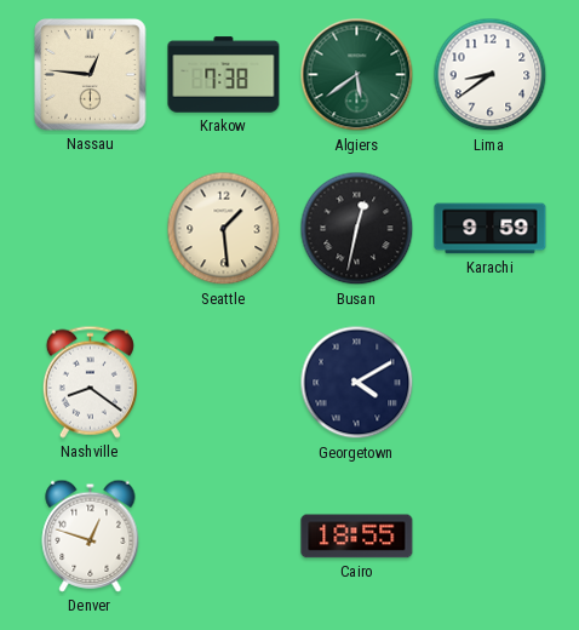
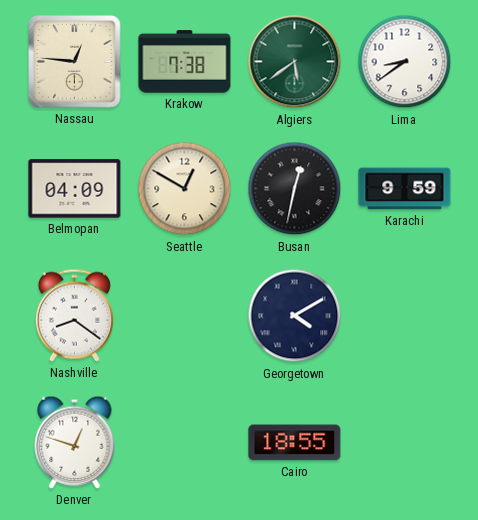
Belmopan: none -> 04:09
Seattle: 1:29 -> 12:50
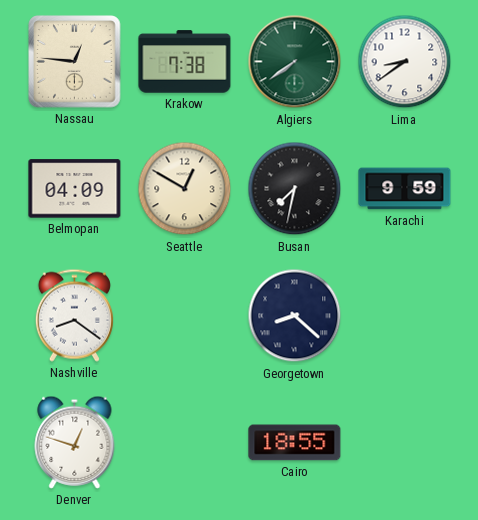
Algiers: 5:39 -> 7:39
Busan: 12:32 -> 7:32
Georgetown: 4:10 -> 8:22
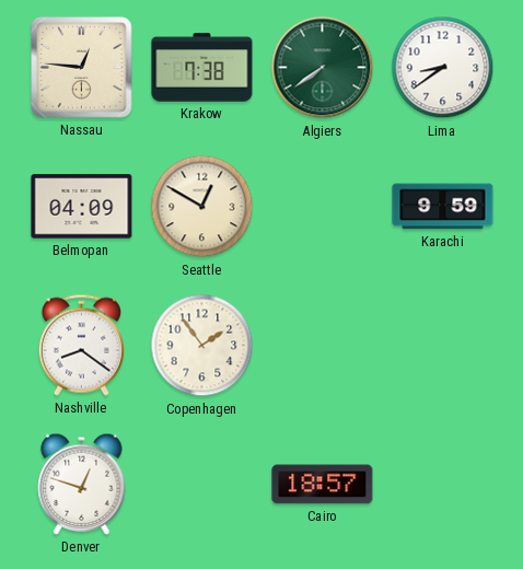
Busan: 7:32 -> none
Copenhagen: none -> 1:54
Georgetown: 8:22 -> none
Cairo: 18:55 -> 18:57
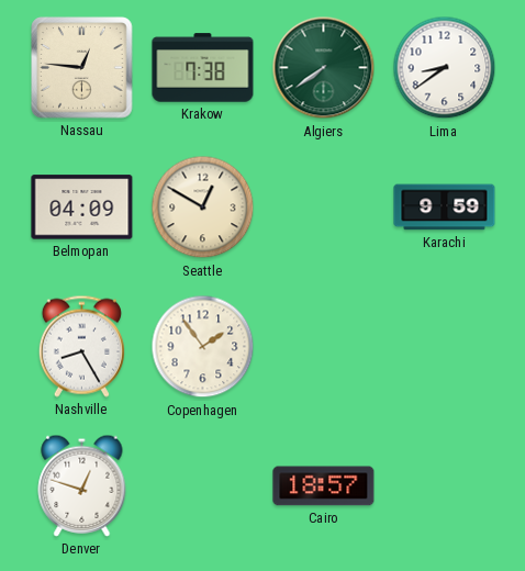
Nashville: 8:21 -> 8:25
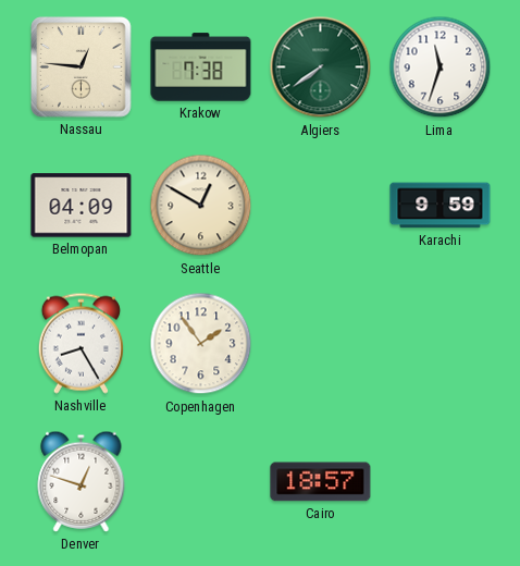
Lima: 8:39 -> 11:33
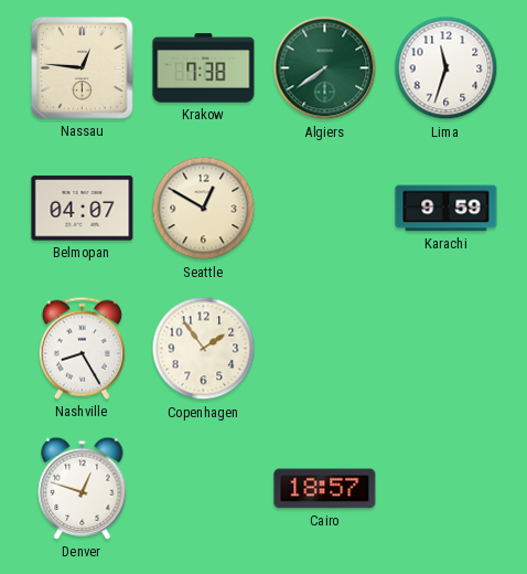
Belmopan: 04:09 -> 04:07
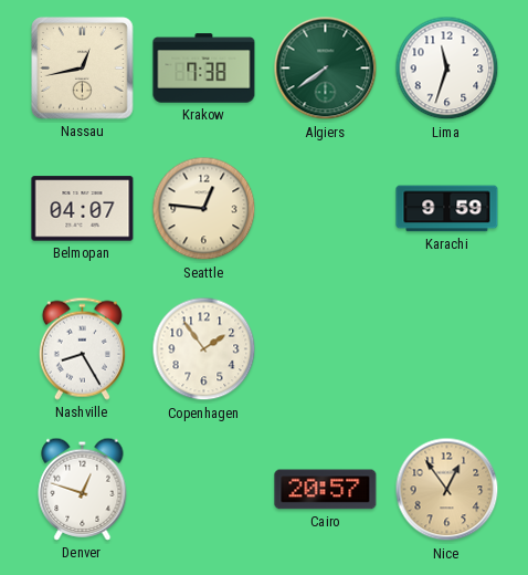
Nassau: 12:46 -> 12:43
Seattle: 12:50 -> 12:46
Cairo: 18:57 -> 20:57
Nice: none -> 12:54
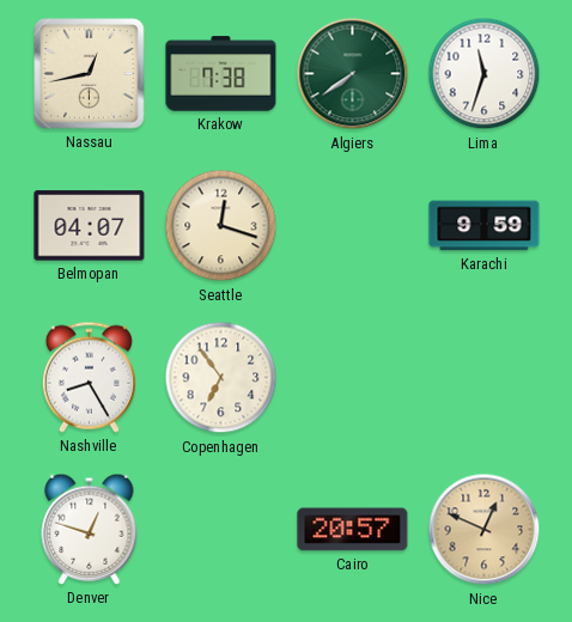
Seattle: 12:46 -> 12:18
Copenhagen: 1:54 -> 6:54
Nice: 12:54 -> 12:49
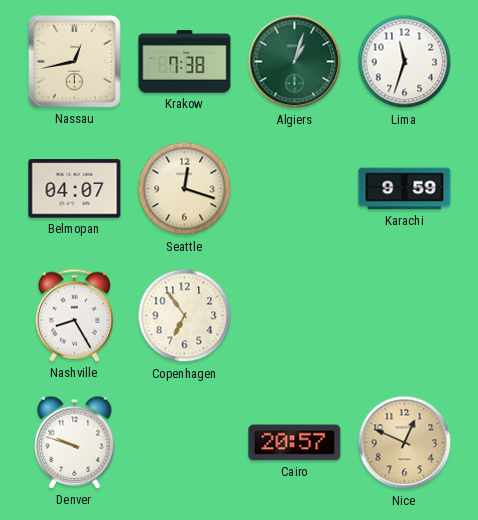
Algiers: 7:39 -> 1:03
Denver: 12:48 -> 9:48
